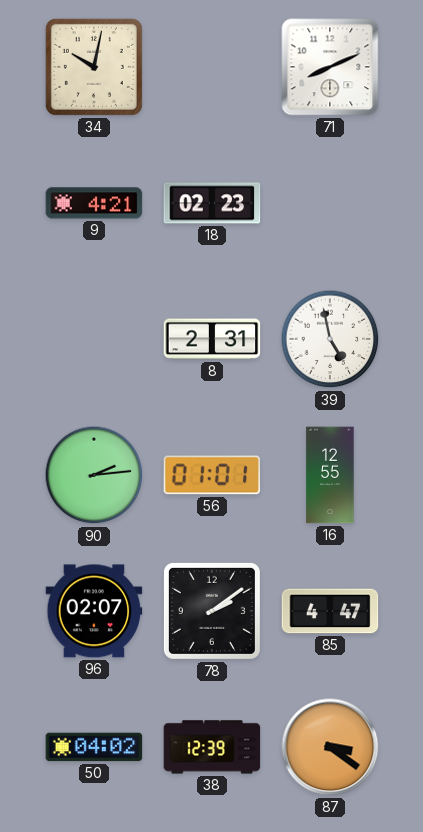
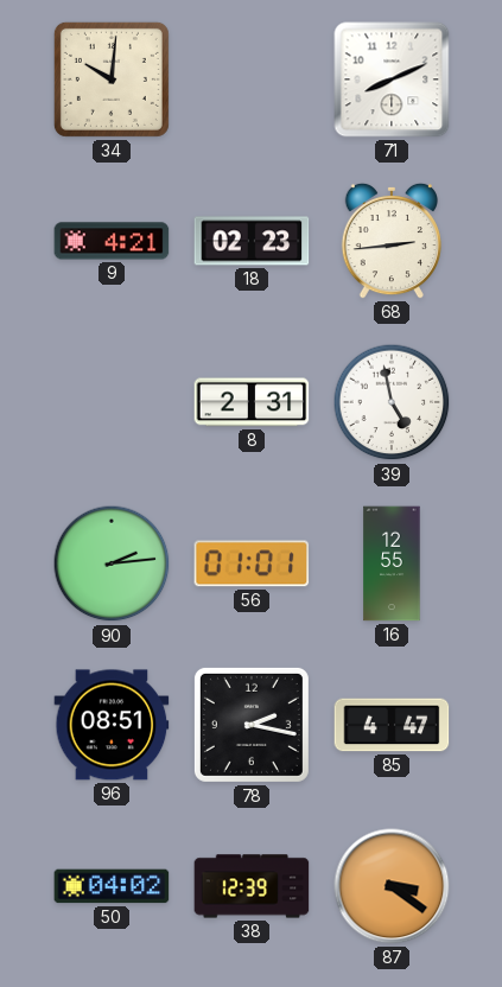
34: 10:02 -> 10:01
68: none -> 2:44
96: 02:07 -> 08:51
78: 2:09 -> 2:17
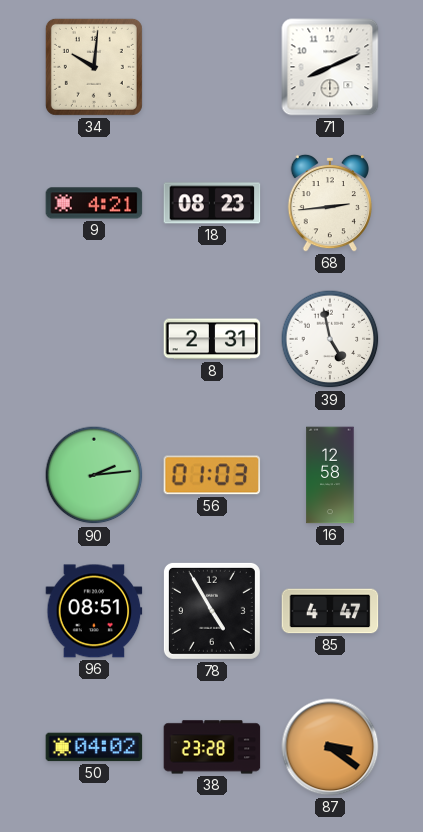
18: 02:23 -> 08:23
56: 01:01 -> 01:03
16: 12:55 -> 12:58
78: 2:17 -> 4:55
38: 12:39 -> 23:28
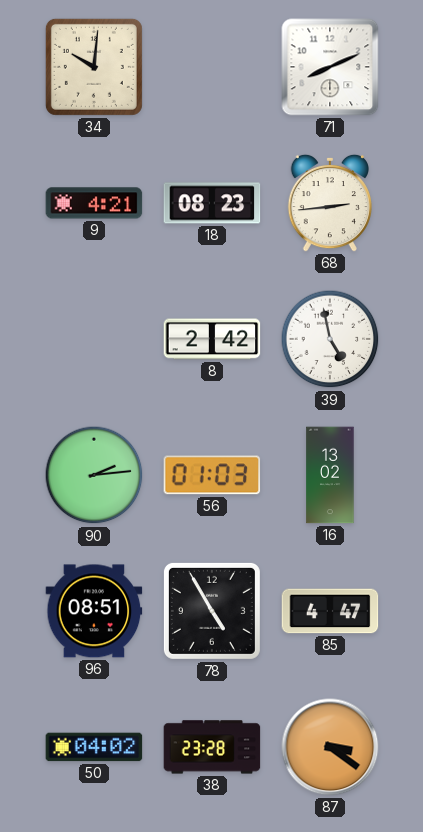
8: 2:31 -> 2:42
16: 12:58 -> 13:02
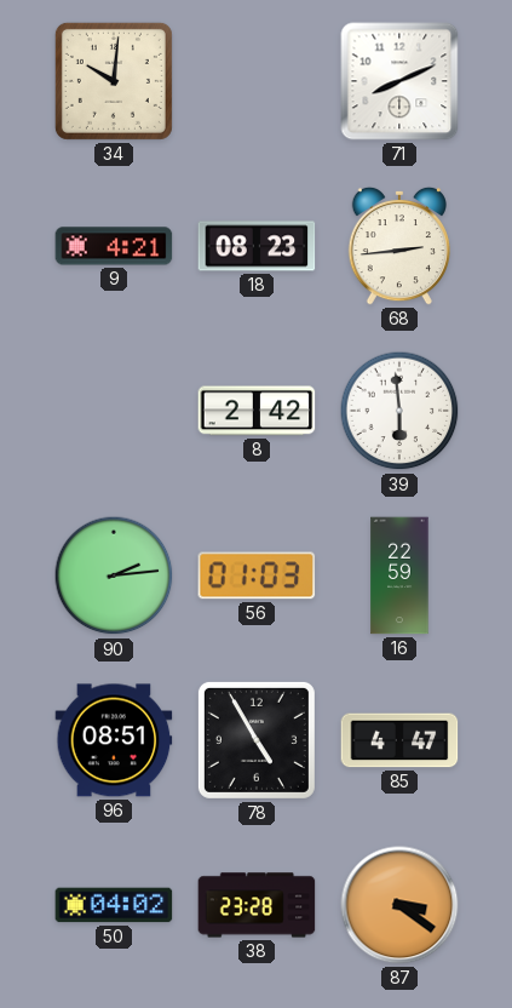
39: 4:58 -> 5:59
16: 13:02 -> 22:59
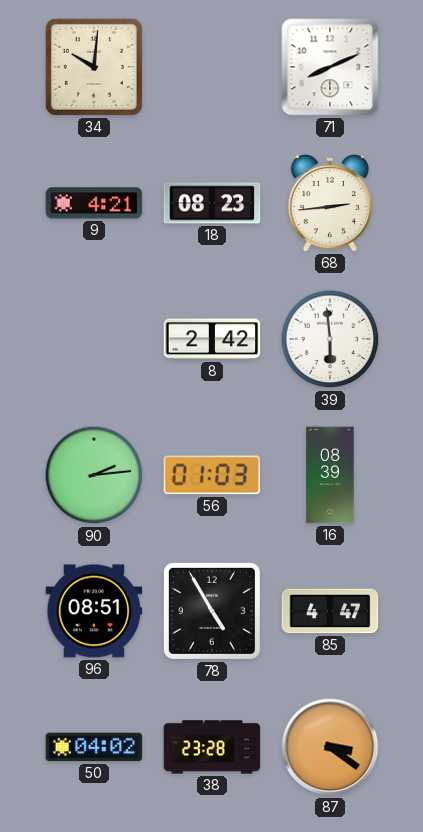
16: 22:59 -> 08:39
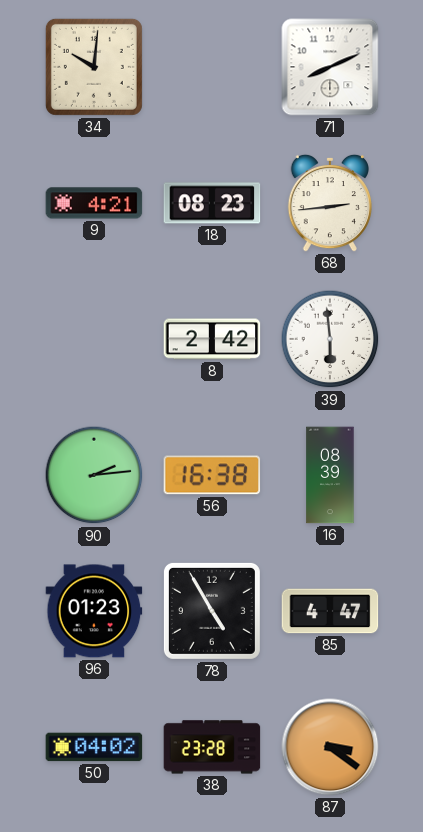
56: 01:03 -> 16:38
96: 08:51 -> 01:23
